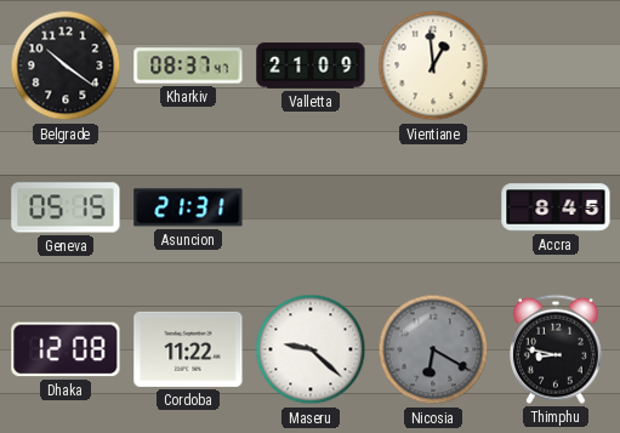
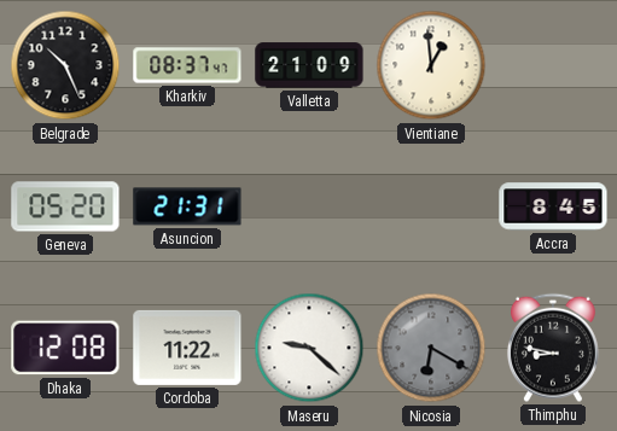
Belgrade: 10:21 -> 10:26
Geneva: 05:15 -> 05:20
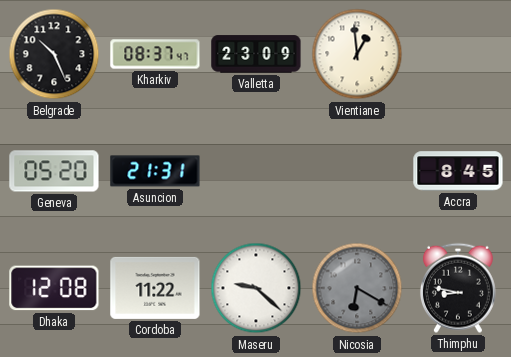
Valletta: 21:09 -> 23:09
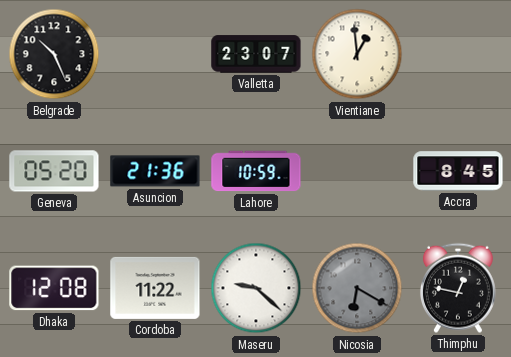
Kharkiv: 08:37 -> none
Valletta: 23:09 -> 23:07
Asuncion: 21:31 -> 21:36
Lahore: none -> 10:59
Thimphu: 8:47 -> 12:47
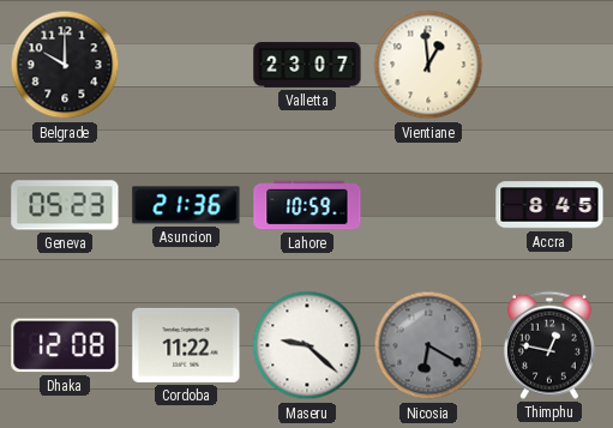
Belgrade: 10:26 -> 10:00
Geneva: 05:20 -> 05:23
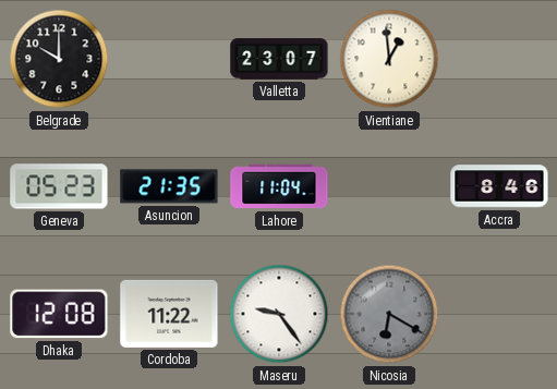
Asuncion: 21:36 -> 21:35
Lahore: 10:59 -> 11:04
Accra: 8:45 -> 8:46
Maseru: 9:22 -> 9:24
Thimphu: 12:47 -> none
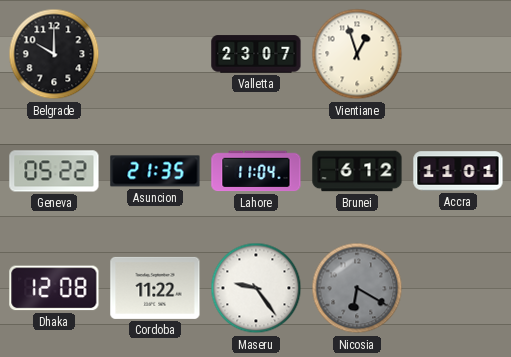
Vientiane: 12:59 -> 12:57
Geneva: 05:23 -> 05:22
Brunei: none -> 6:12
Accra: 8:46 -> 11:01
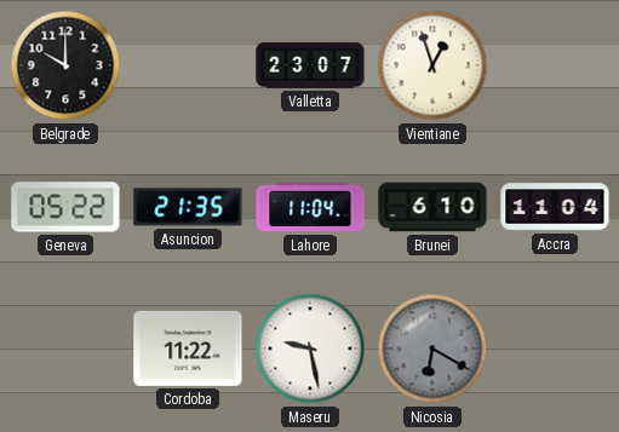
Brunei: 6:12 -> 6:10
Accra: 11:01 -> 11:04
Dhaka: 12:08 -> none
Maseru: 9:24 -> 9:28
